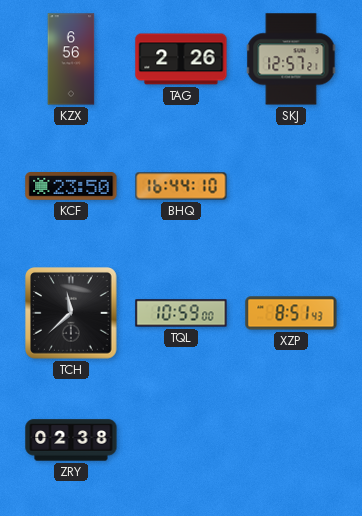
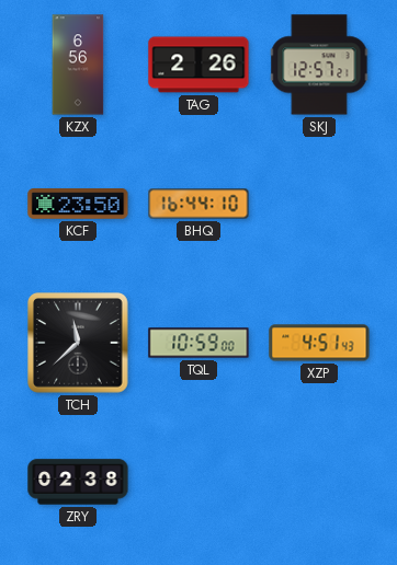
XZP: 8:51 -> 4:51
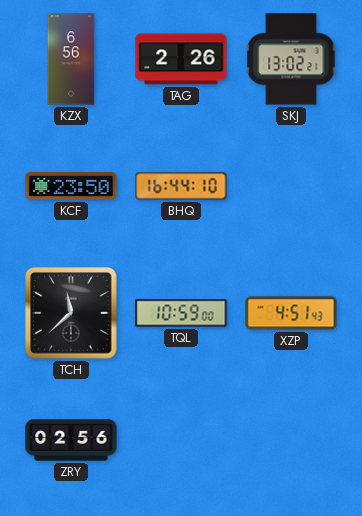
SKJ: 12:57 -> 13:02
ZRY: 02:38 -> 02:56
